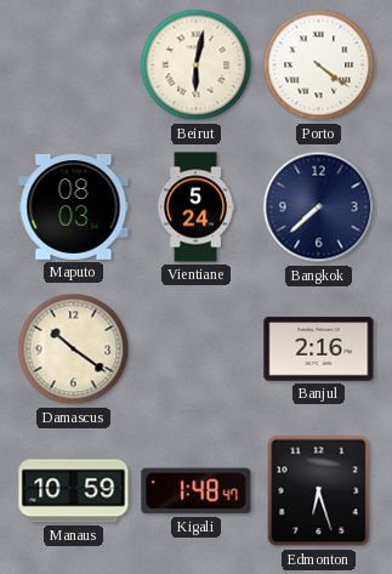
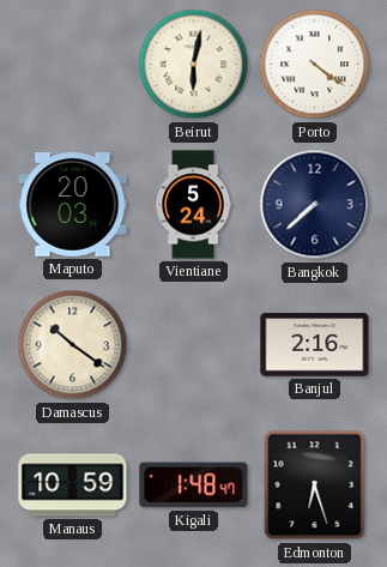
Maputo: 08:03 -> 20:03
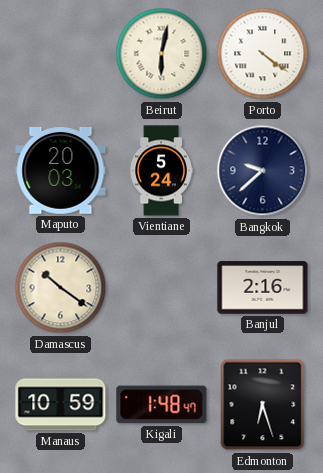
Bangkok: 7:38 -> 9:38
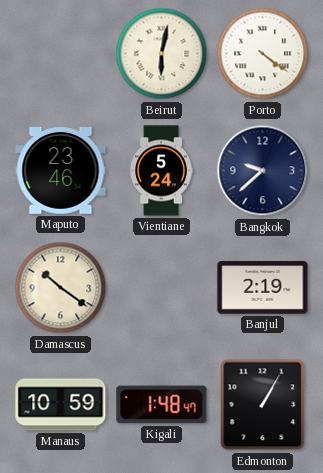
Maputo: 20:03 -> 23:46
Banjul: 2:16 -> 2:19
Edmonton: 6:27 -> 1:05
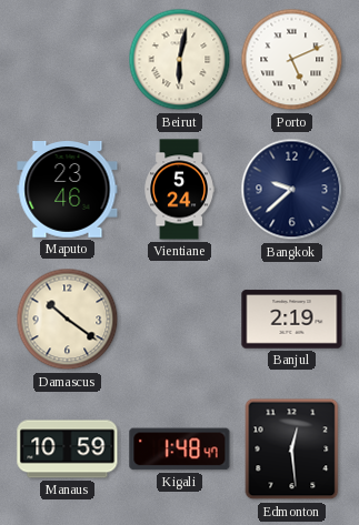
Porto: 4:21 -> 5:11
Edmonton: 1:05 -> 12:29
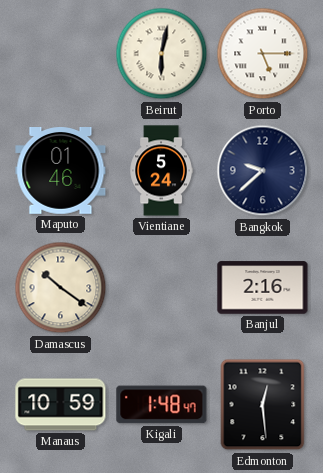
Porto: 5:11 -> 5:15
Maputo: 23:46 -> 01:46
Banjul: 2:19 -> 2:16
